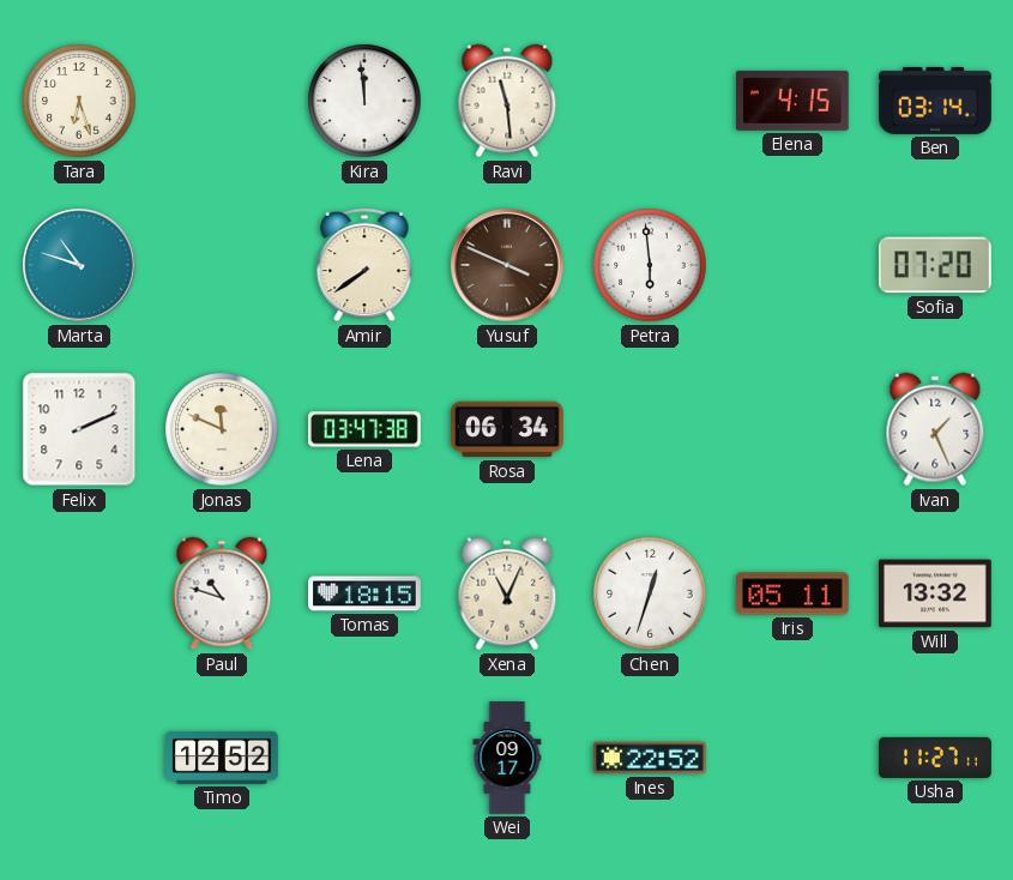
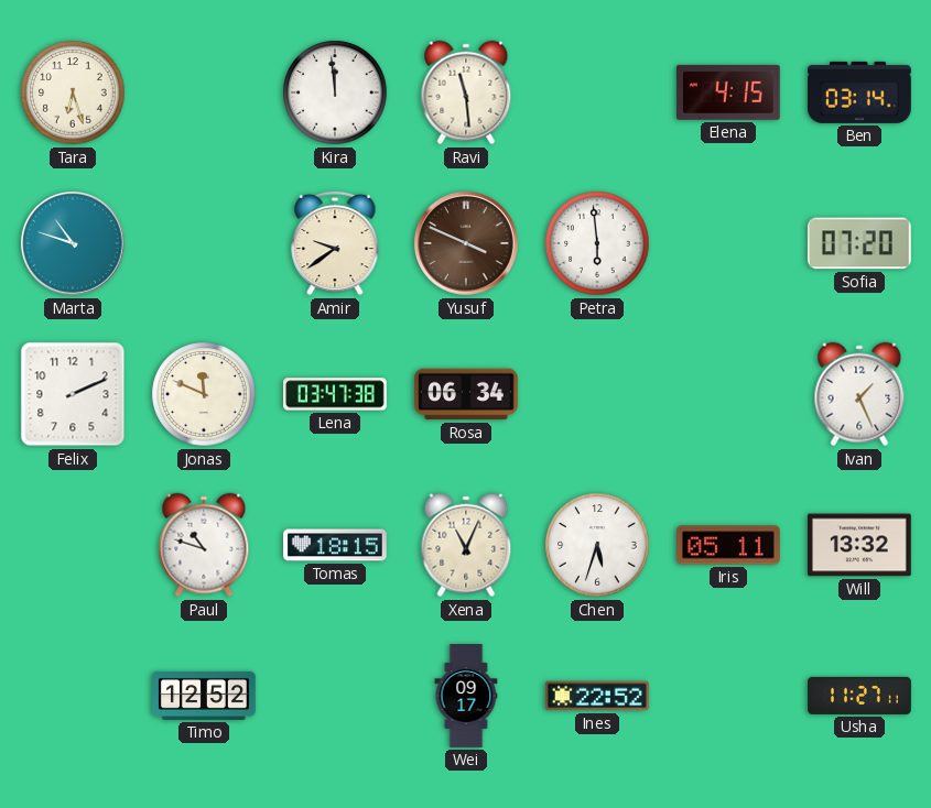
Amir: 7:39 -> 9:39
Chen: 12:33 -> 5:33
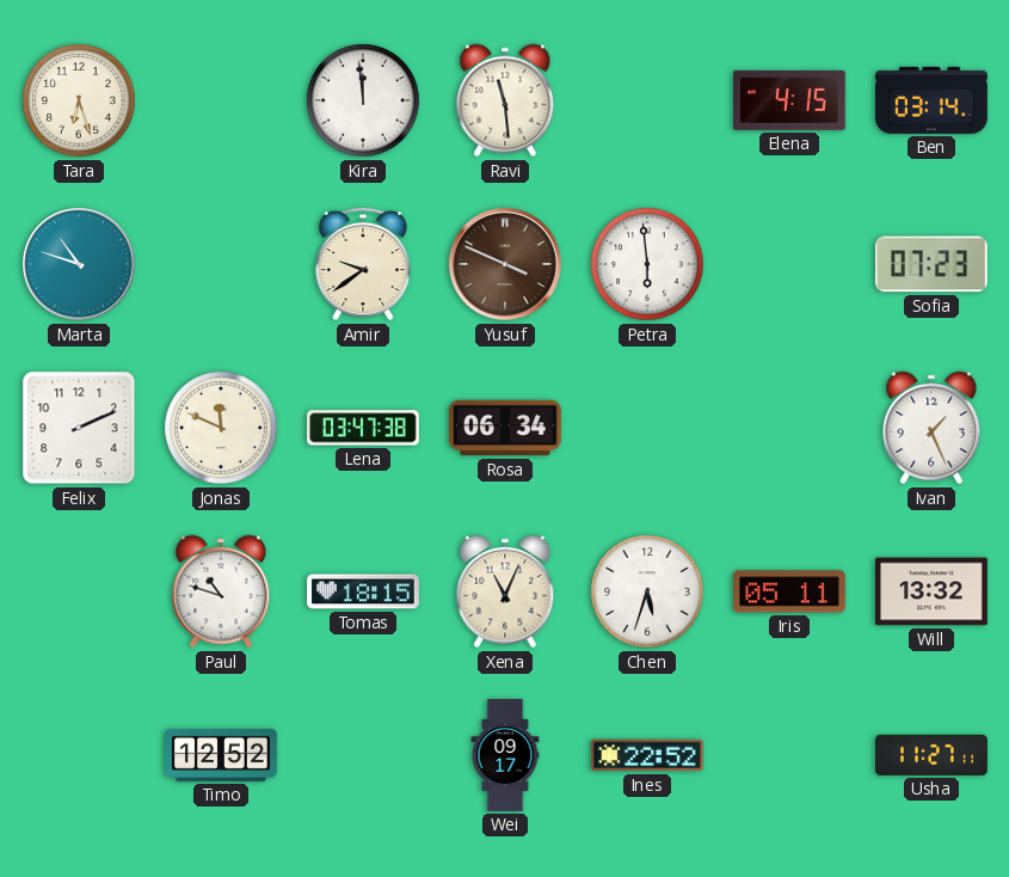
Sofia: 07:20 -> 07:23
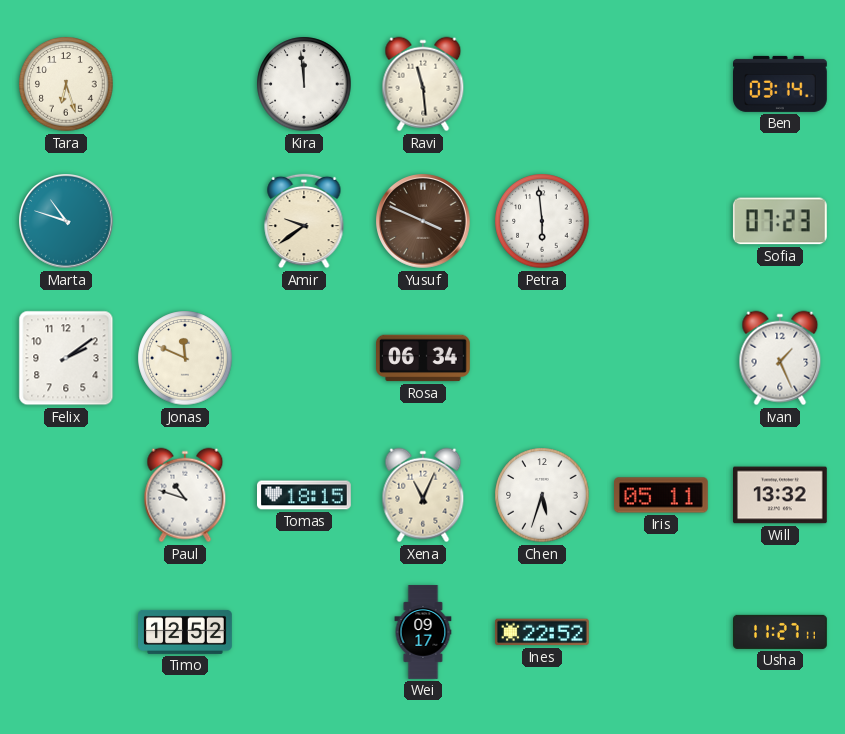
Elena: 4:15 -> none
Felix: 2:11 -> 2:09
Lena: 03:47 -> none
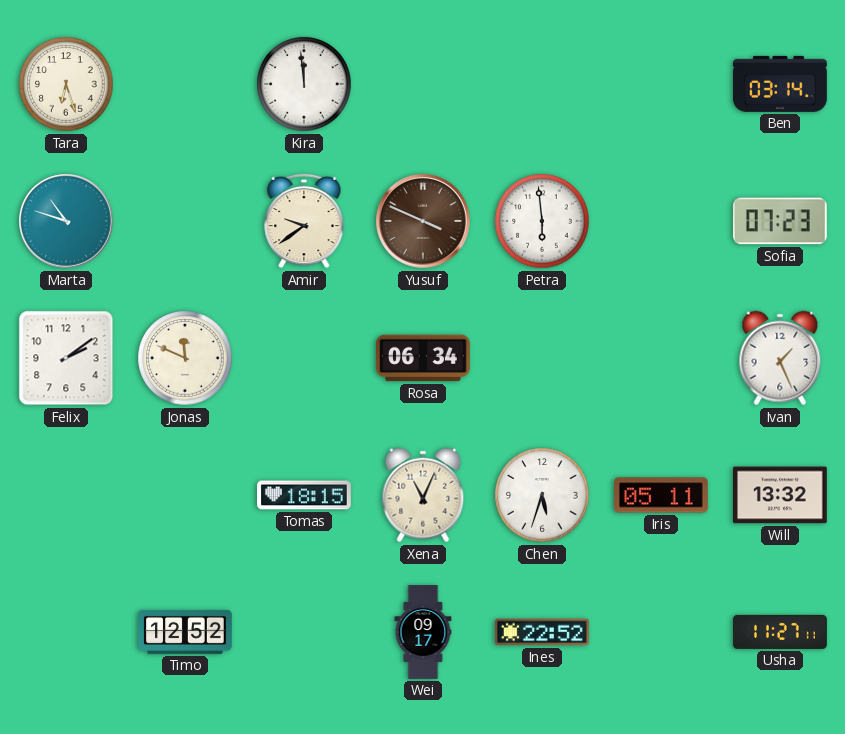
Ravi: 11:29 -> none
Paul: 10:48 -> none
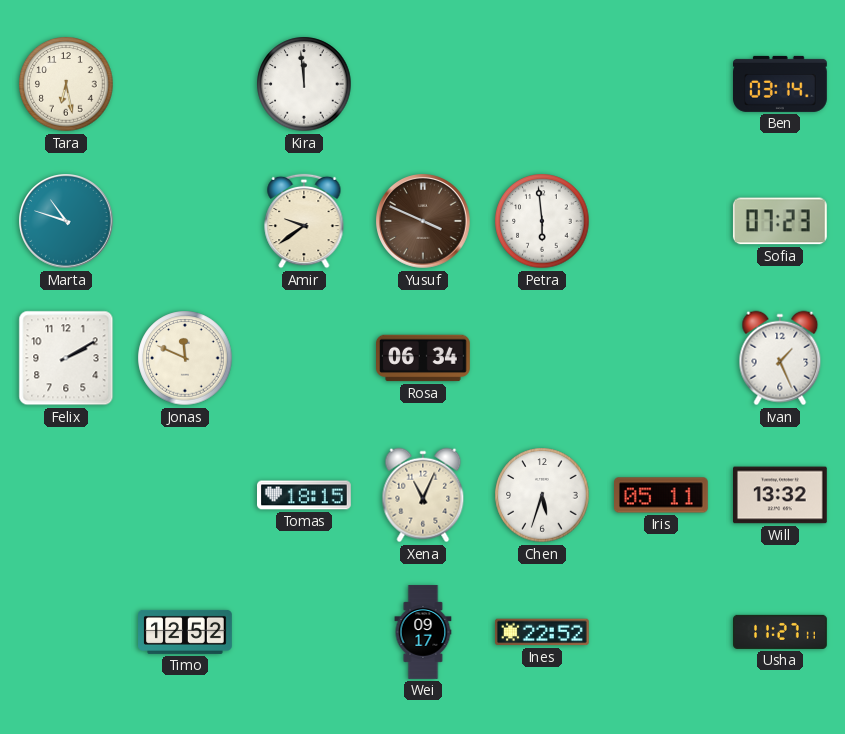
Tara: 6:27 -> 6:28
Felix: 2:09 -> 2:10
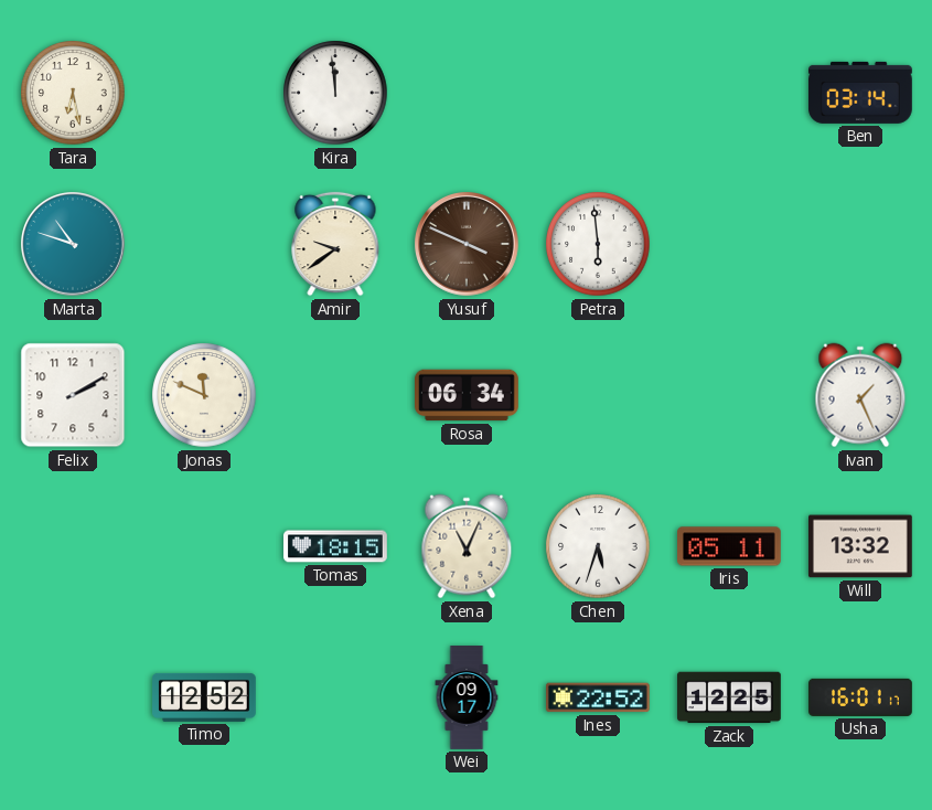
Sofia: 07:23 -> none
Zack: none -> 12:25
Usha: 11:27 -> 16:01
